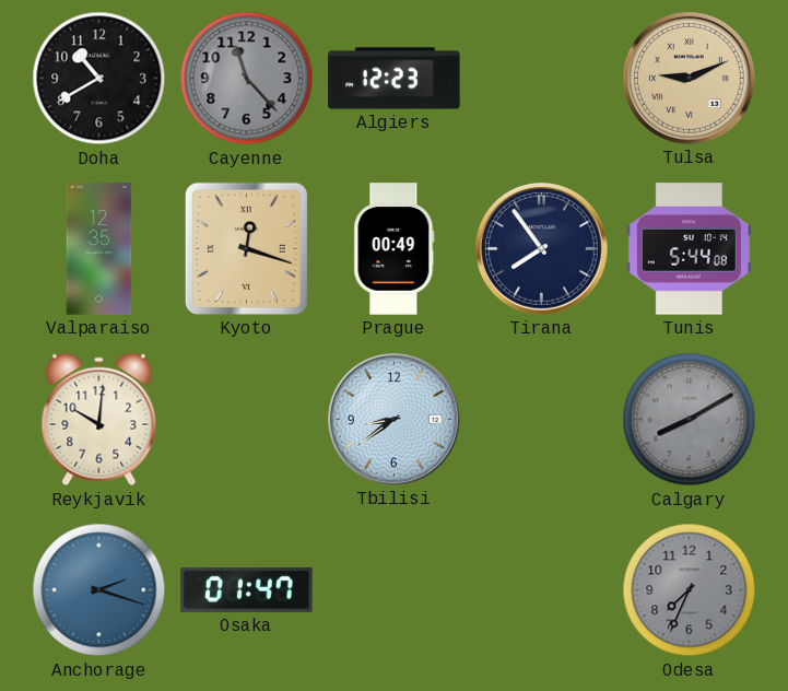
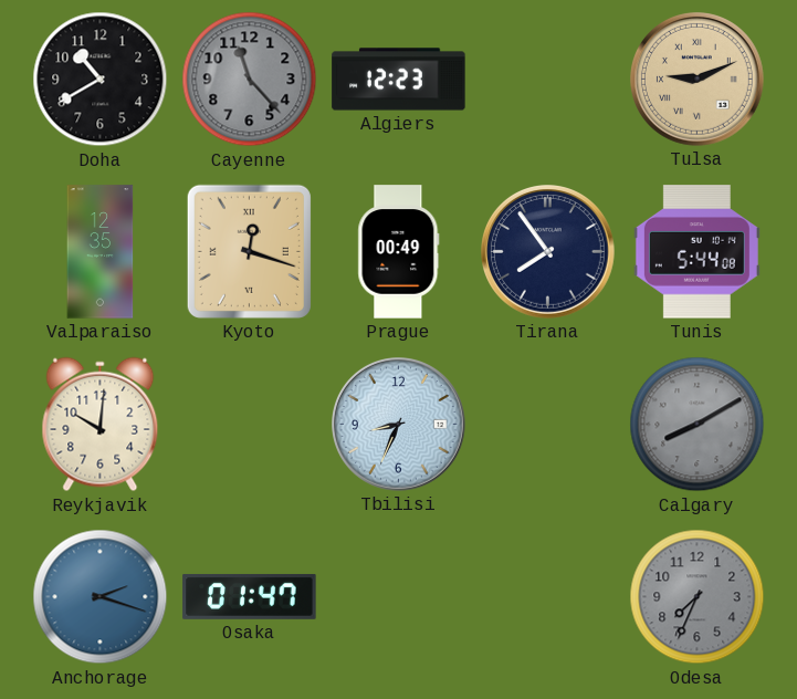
Tbilisi: 8:39 -> 8:34
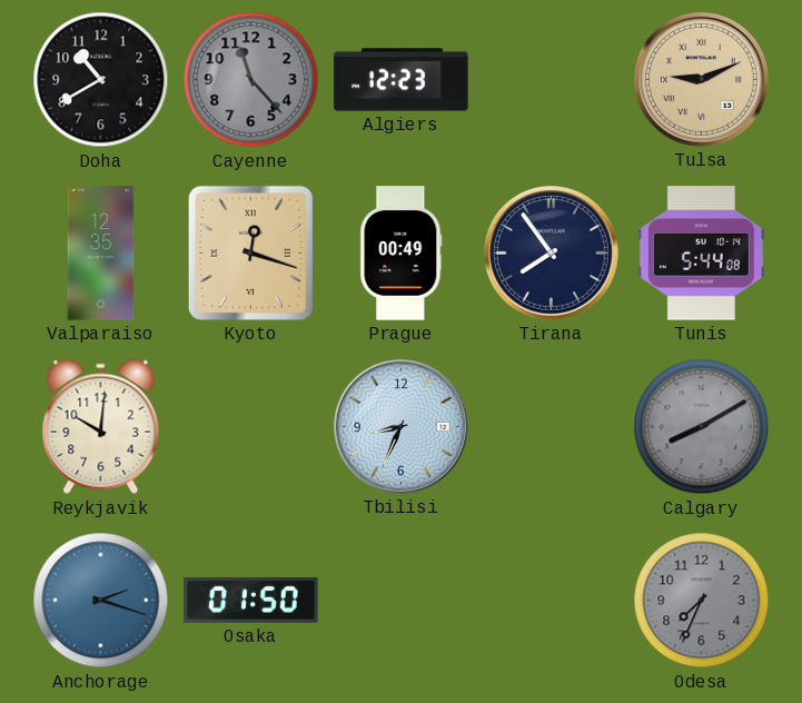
Osaka: 01:47 -> 01:50
